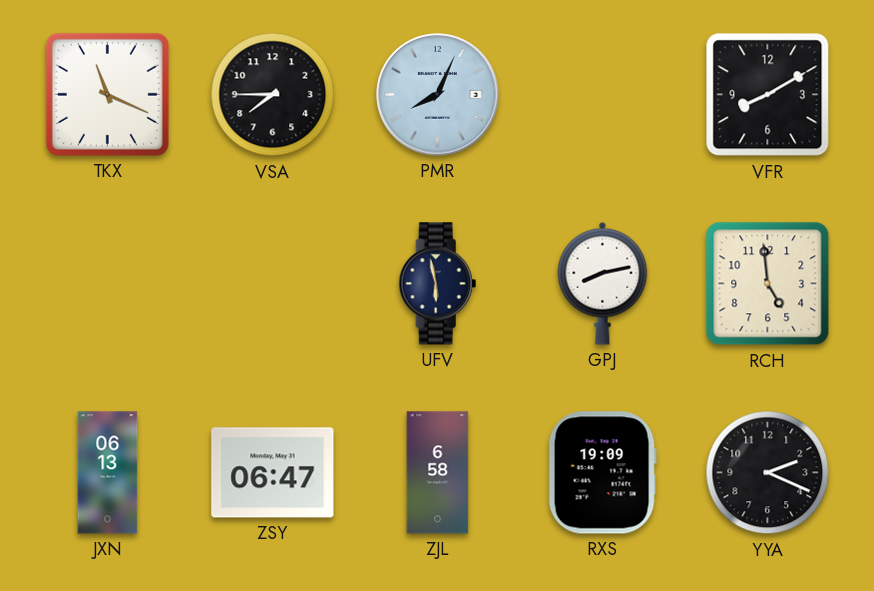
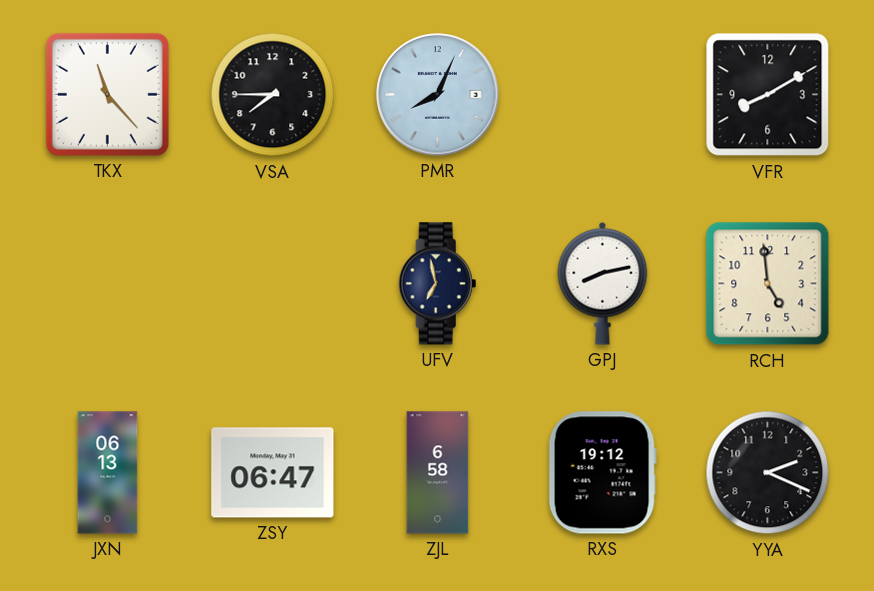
TKX: 11:19 -> 11:23
UFV: 5:58 -> 6:58
RXS: 19:09 -> 19:12
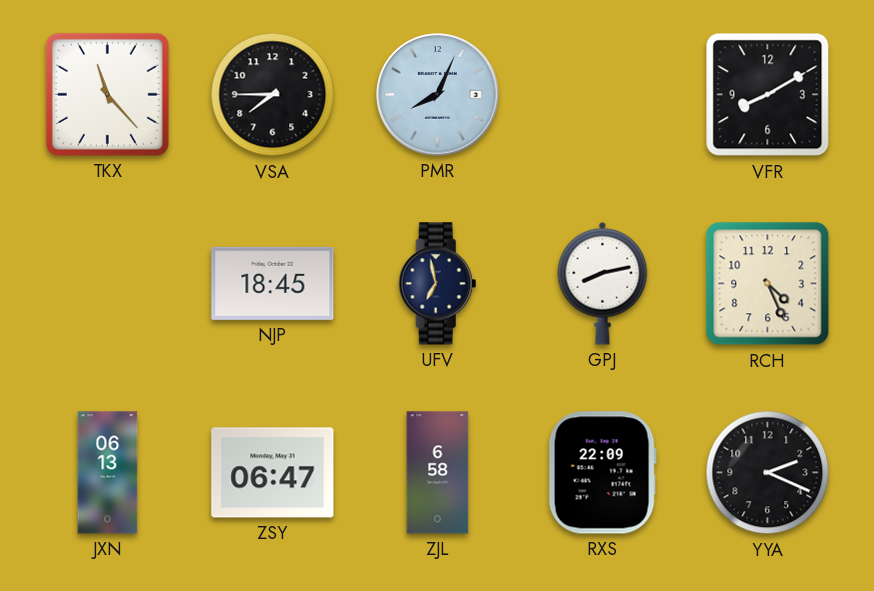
NJP: none -> 18:45
RCH: 4:59 -> 4:26
RXS: 19:12 -> 22:09
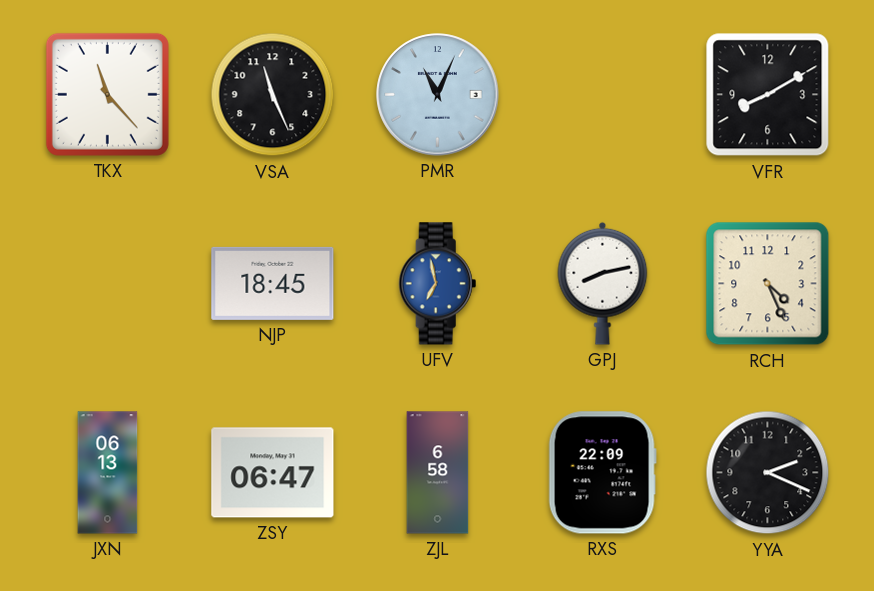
VSA: 7:45 -> 11:26
PMR: 8:04 -> 11:04
UFV dial: navy -> blue
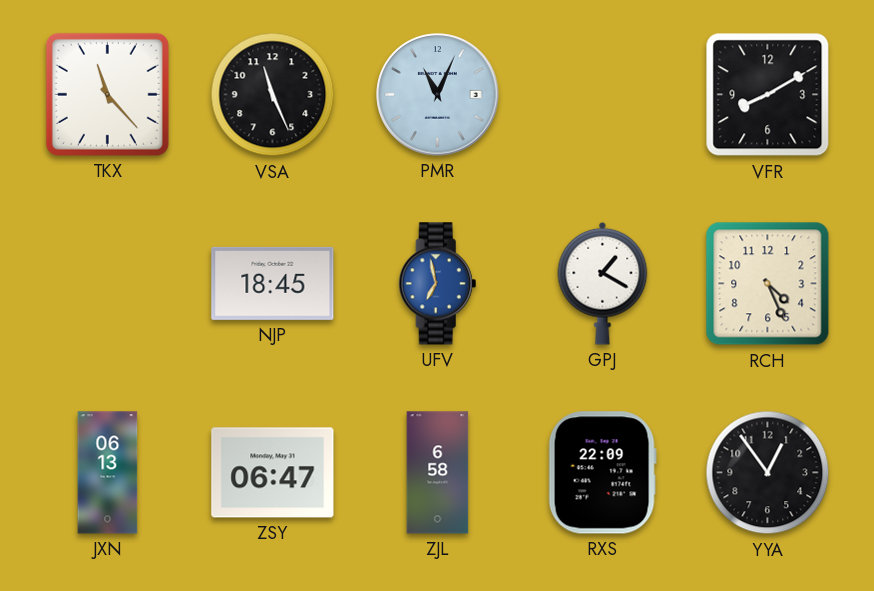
GPJ: 8:13 -> 1:20
YYA: 2:19 -> 12:54
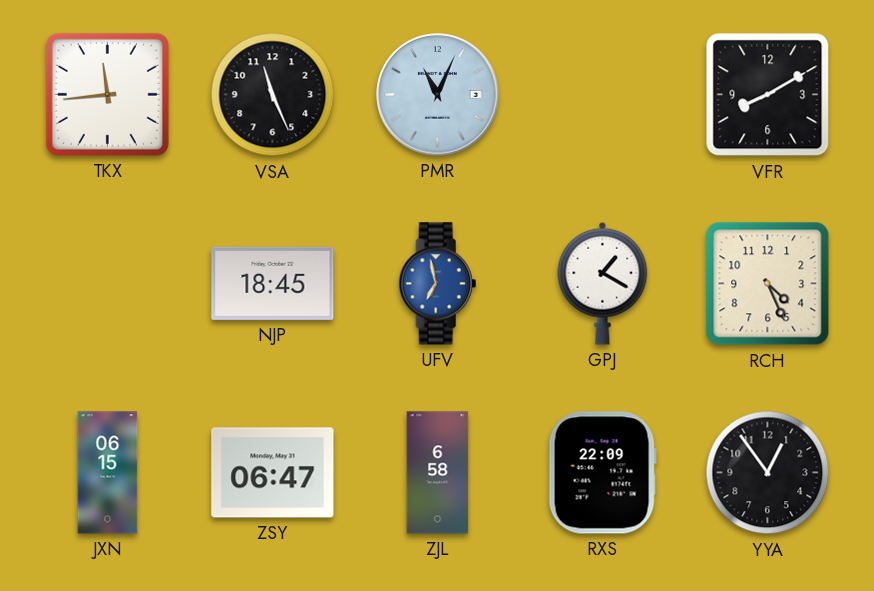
TKX: 11:23 -> 11:44
JXN: 06:13 -> 06:15
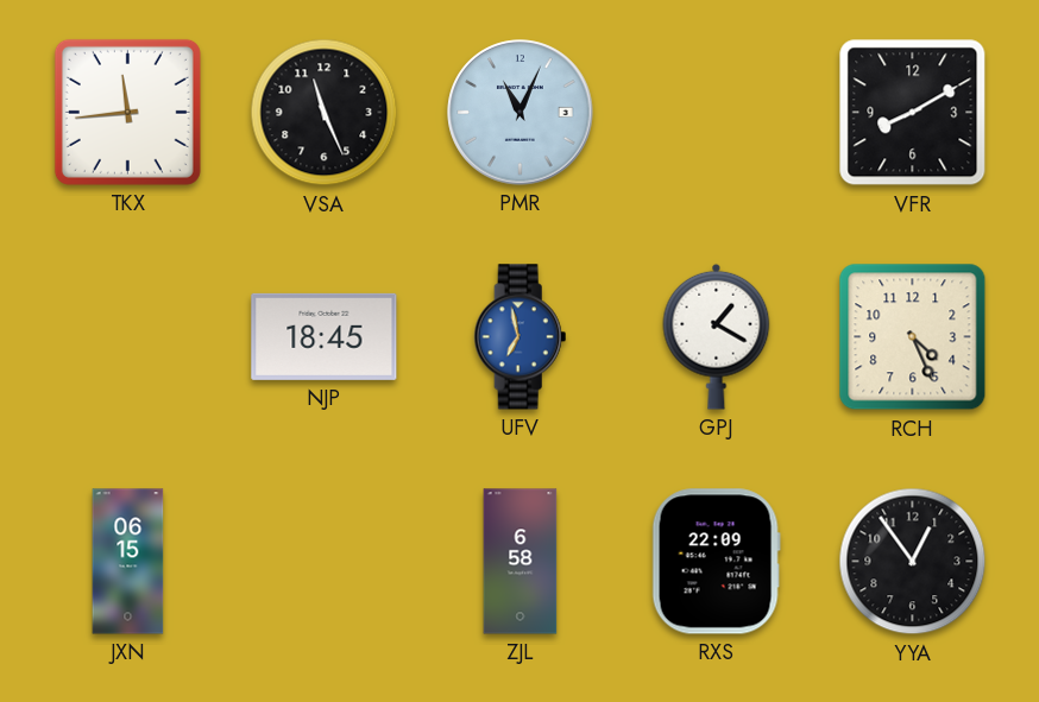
ZSY: 06:47 -> none
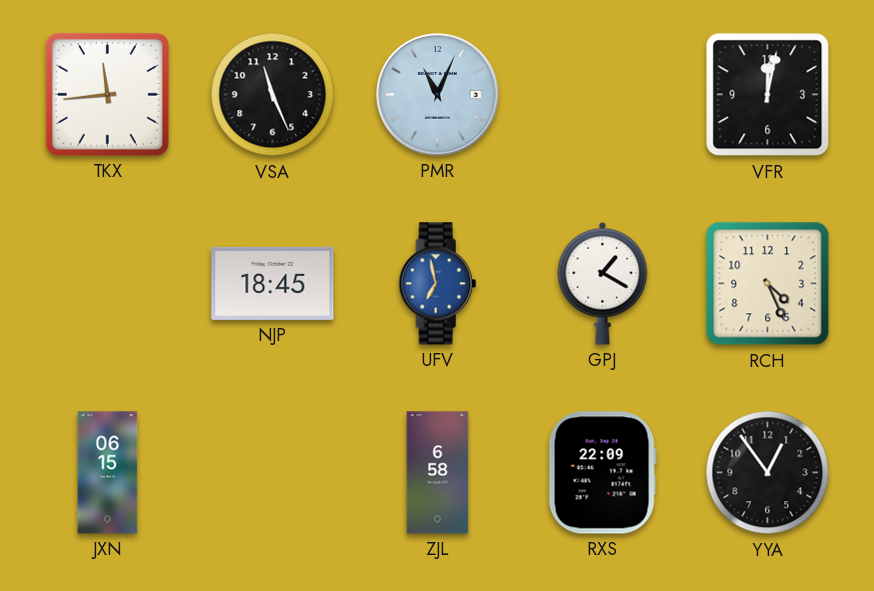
VFR: 8:10 -> 12:02
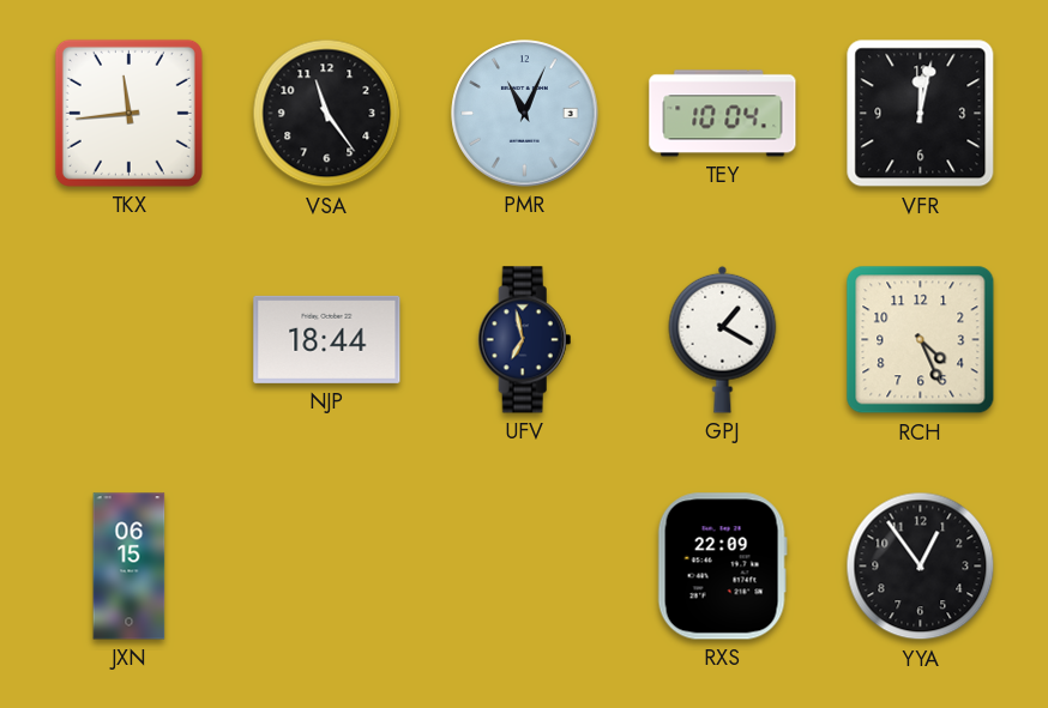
VSA: 11:26 -> 11:24
TEY: none -> 10:04
NJP: 18:45 -> 18:44
UFV dial: blue -> navy
ZJL: 6:58 -> none
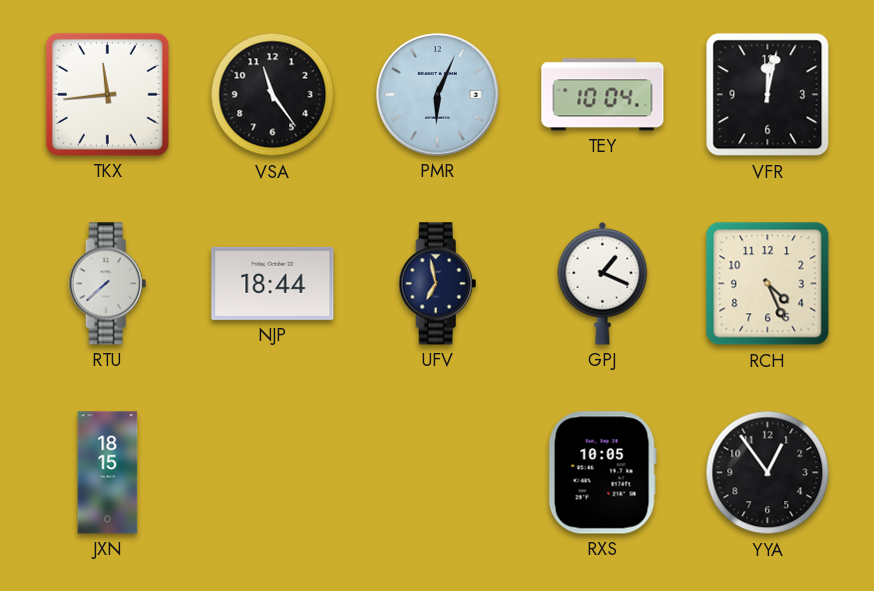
PMR: 11:04 -> 6:04
RTU: none -> 7:38
GPJ: 1:20 -> 1:19
JXN: 06:15 -> 18:15
RXS: 22:09 -> 10:05
